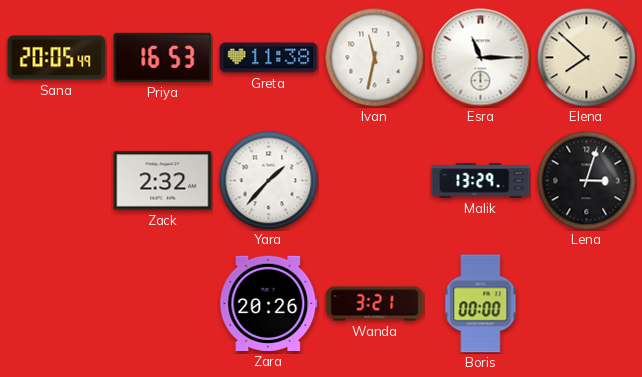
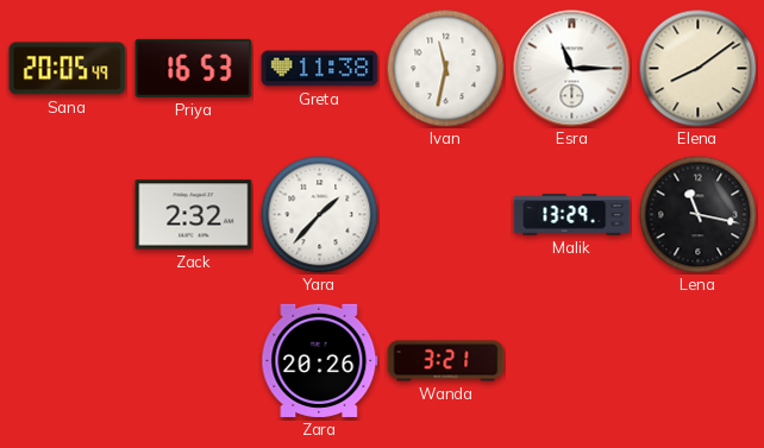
Elena: 7:52 -> 8:09
Lena: 3:03 -> 11:17
Boris: 00:00 -> none
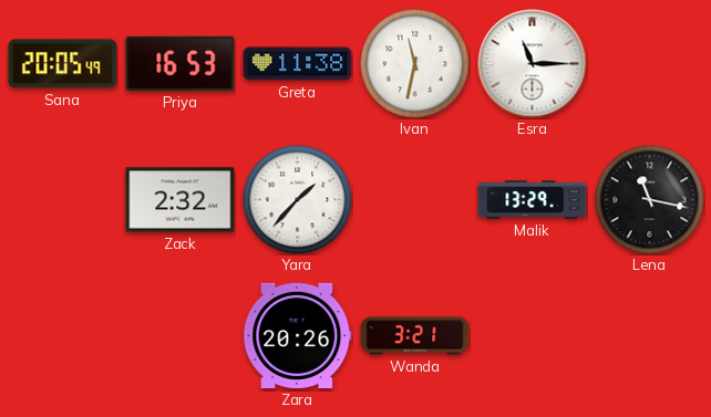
Elena: 8:09 -> none
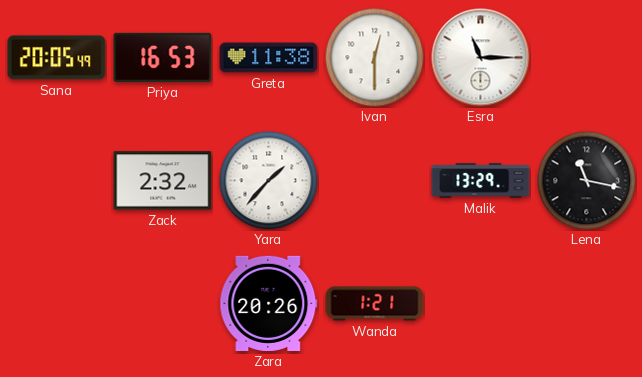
Ivan: 11:32 -> 12:30
Wanda: 3:21 -> 1:21
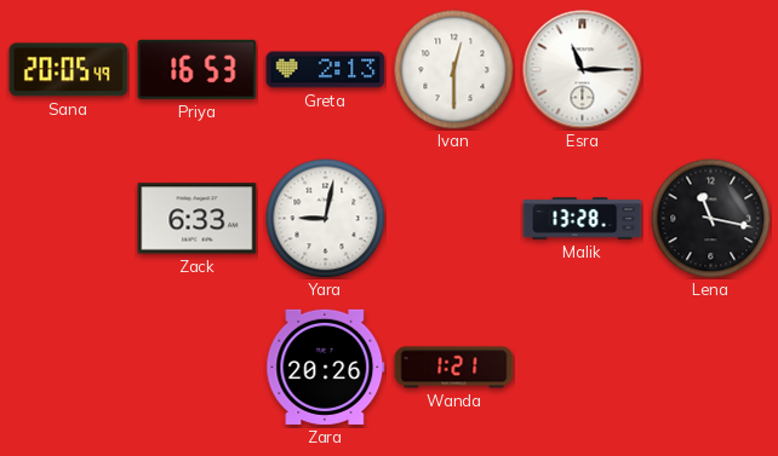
Greta: 11:38 -> 2:13
Zack: 2:32 -> 6:33
Yara: 1:37 -> 9:02
Malik: 13:29 -> 13:28
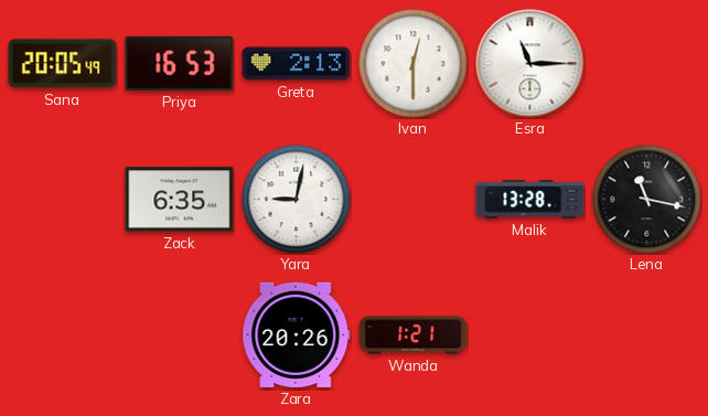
Zack: 6:33 -> 6:35
